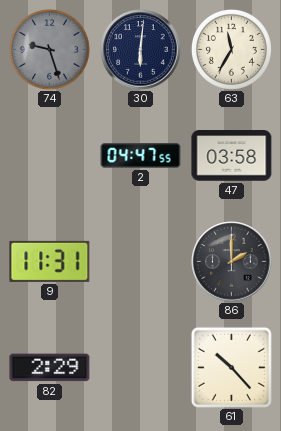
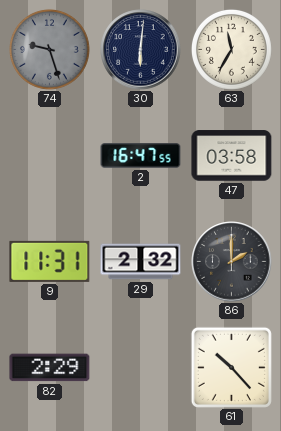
2: 04:47 -> 16:47
29: none -> 2:32
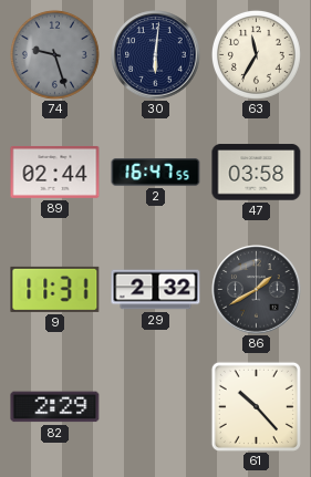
89: none -> 02:44
86: 2:00 -> 1:40
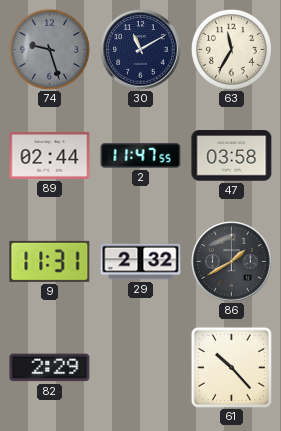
30: 6:01 -> 11:10
2: 16:47 -> 11:47
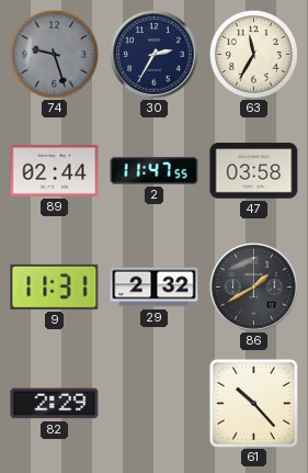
30: 11:10 -> 2:35
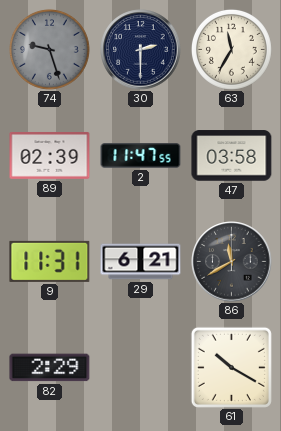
30: 2:35 -> 2:30
89: 02:44 -> 02:39
29: 2:32 -> 6:21
86: 1:40 -> 11:40
61: 10:23 -> 10:20
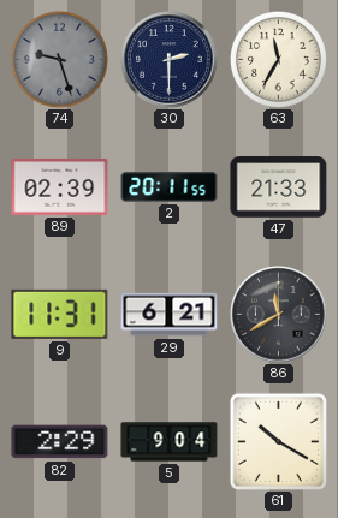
2: 11:47 -> 20:11
47: 03:58 -> 21:33
5: none -> 9:04
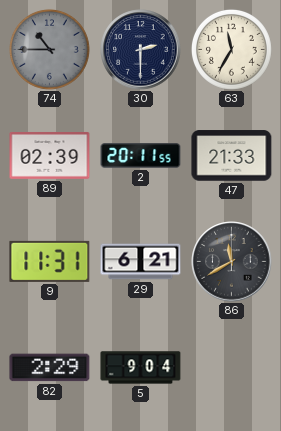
74: 9:27 -> 10:45
61: 10:20 -> none
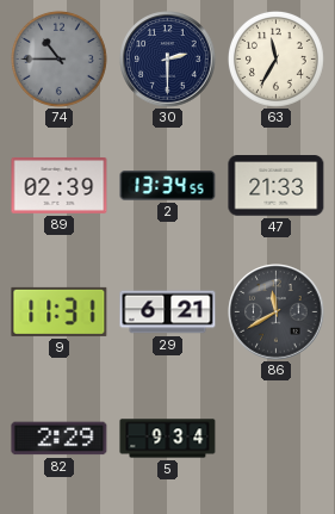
2: 20:11 -> 13:34
5: 9:04 -> 9:34
